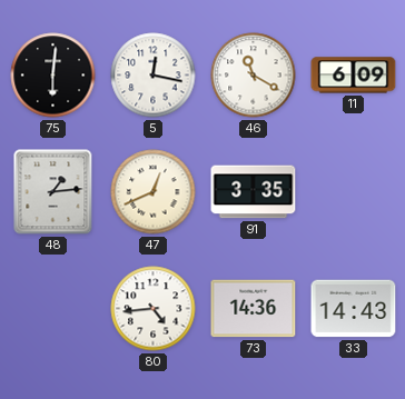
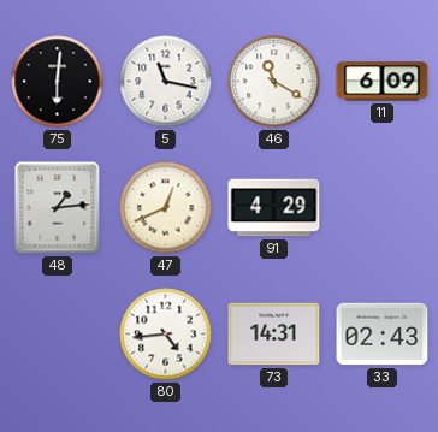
5: 12:17 -> 11:17
91: 3:35 -> 4:29
73: 14:36 -> 14:31
33: 14:43 -> 02:43
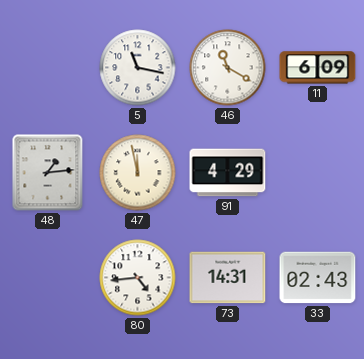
75: 6:01 -> none
47: 12:41 -> 11:58
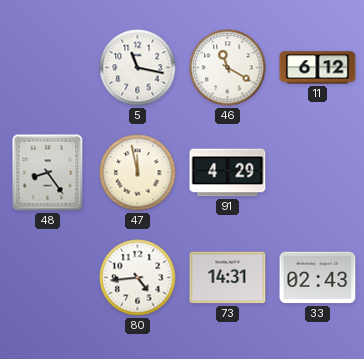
11: 6:09 -> 6:12
48: 1:14 -> 8:24
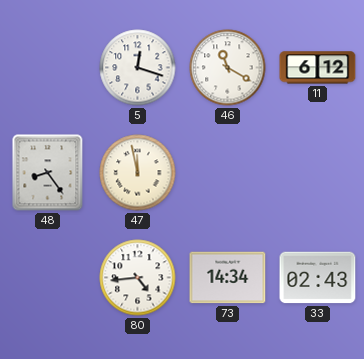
5: 11:17 -> 12:18
91: 4:29 -> none
73: 14:31 -> 14:34
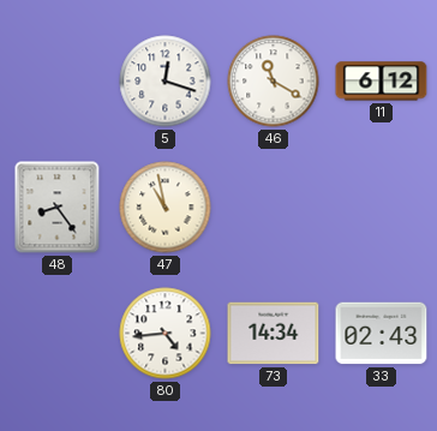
47: 11:58 -> 10:58
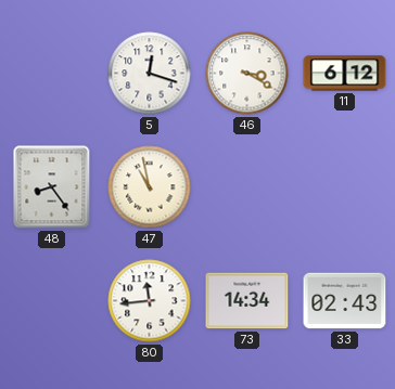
46: 11:20 -> 3:20
80: 4:44 -> 11:44
